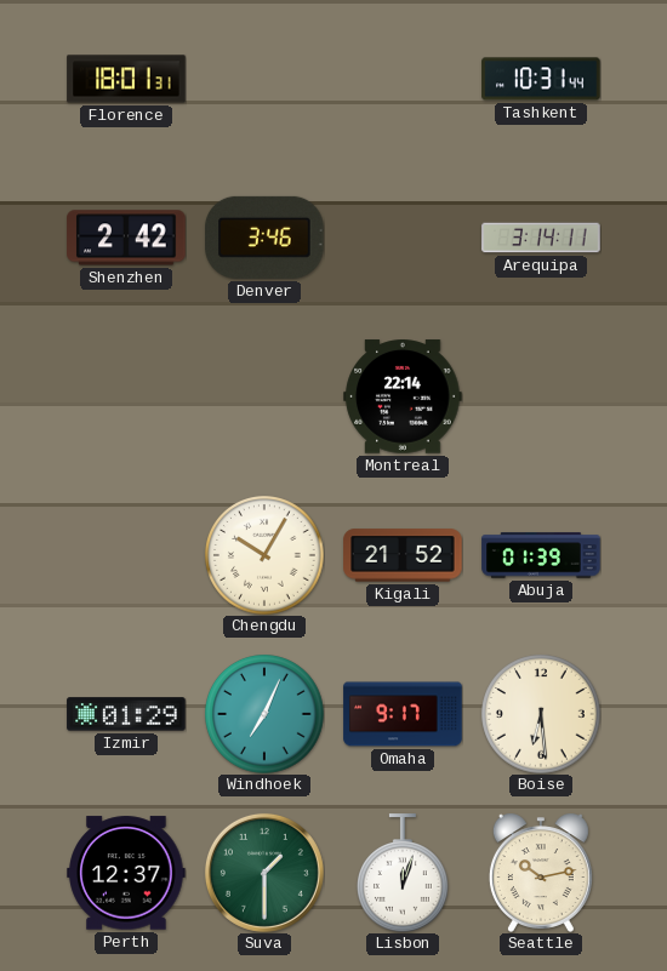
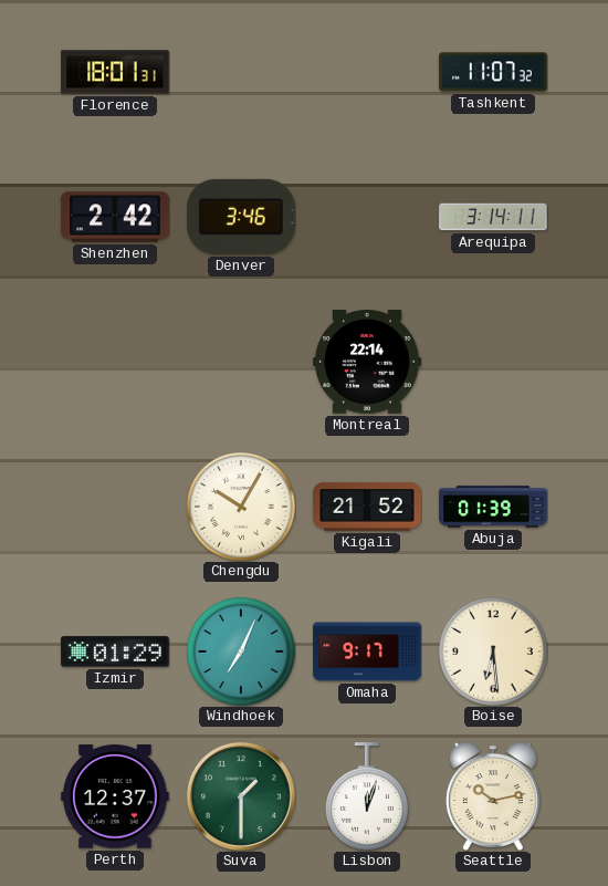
Tashkent: 10:31 -> 11:07
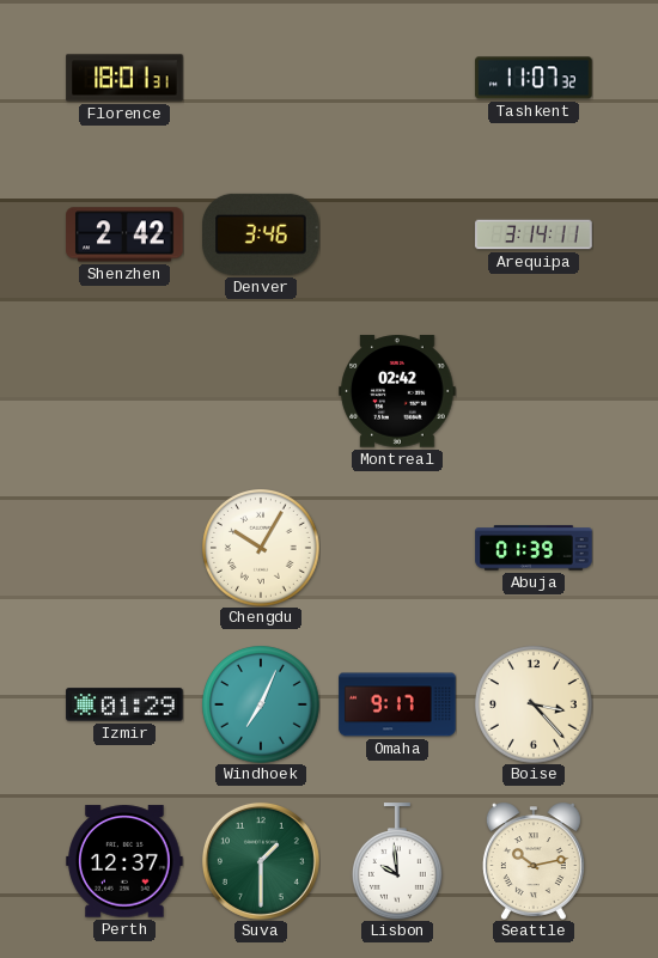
Montreal: 22:14 -> 02:42
Kigali: 21:52 -> none
Boise: 6:29 -> 3:23
Lisbon: 12:03 -> 9:59
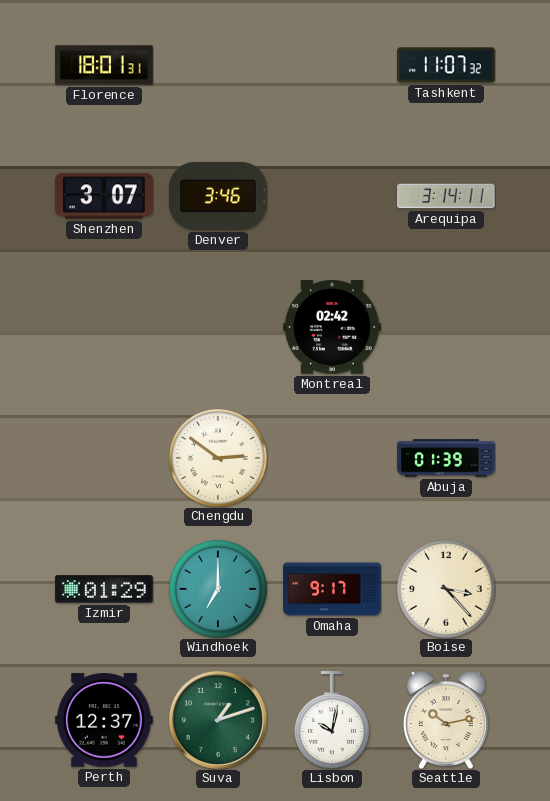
Shenzhen: 2:42 -> 3:07
Chengdu: 10:05 -> 2:51
Windhoek: 7:04 -> 7:00
Suva: 1:30 -> 1:12
Lisbon: 9:59 -> 10:02
